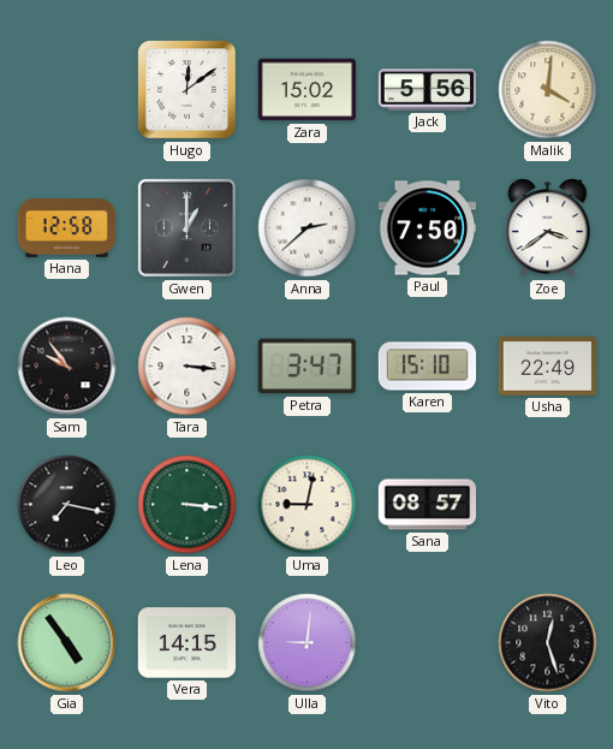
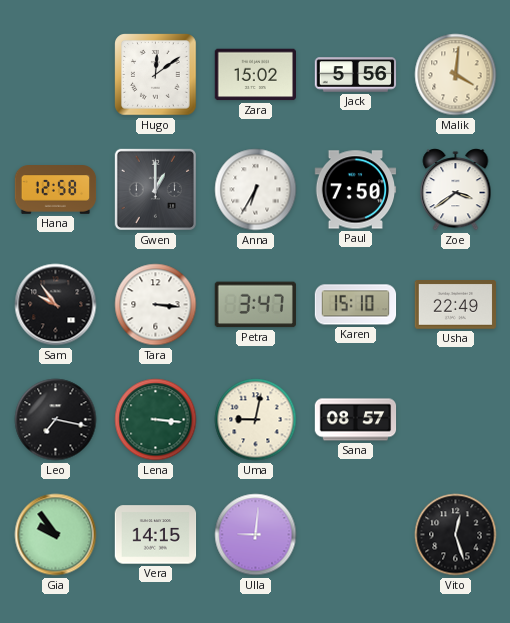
Anna: 2:38 -> 6:35
Gia: 4:54 -> 9:54
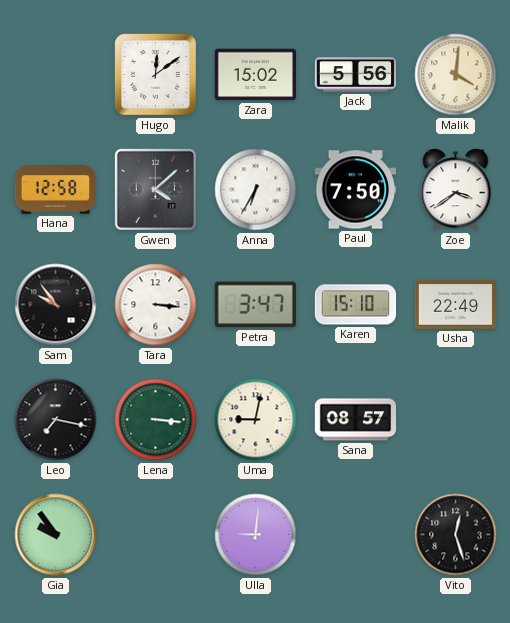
Gwen: 1:00 -> 4:08
Vera: 14:15 -> none
